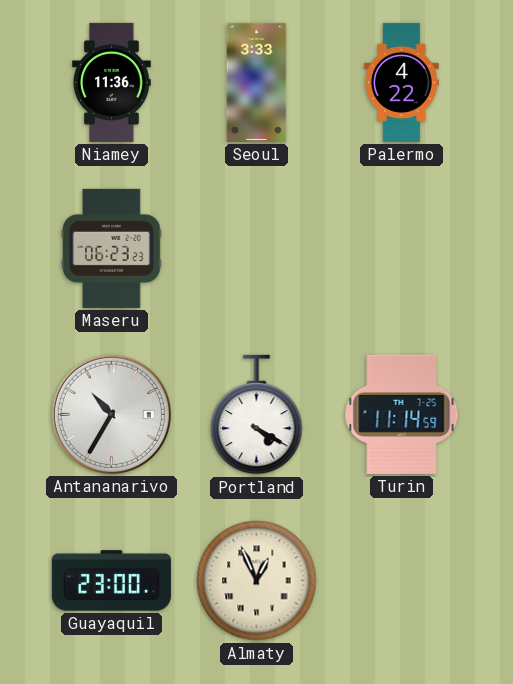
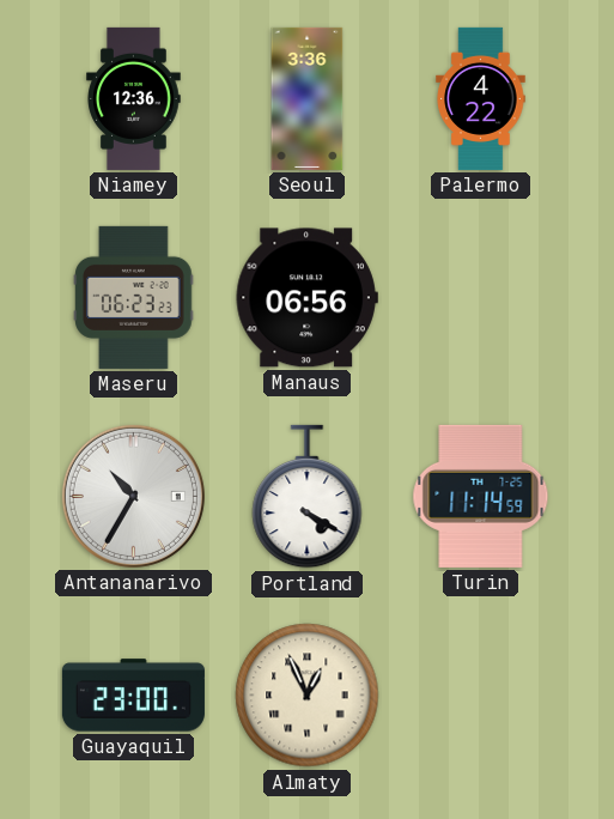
Niamey: 11:36 -> 12:36
Seoul: 3:33 -> 3:36
Manaus: none -> 06:56
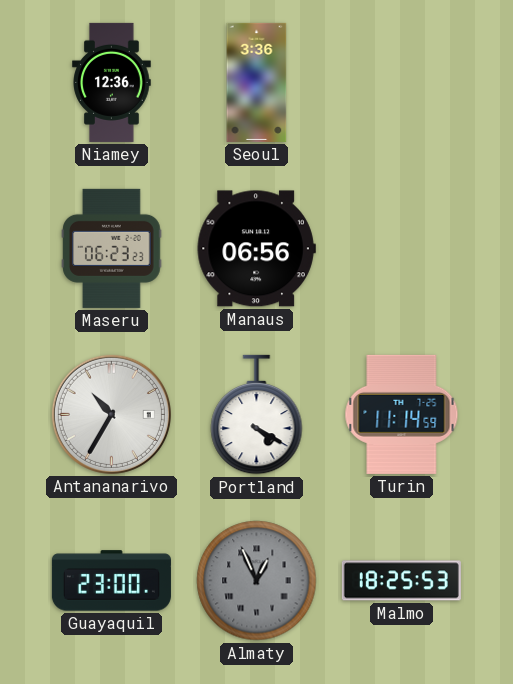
Palermo: 4:22 -> none
Almaty dial: cream -> grey
Malmo: none -> 18:25
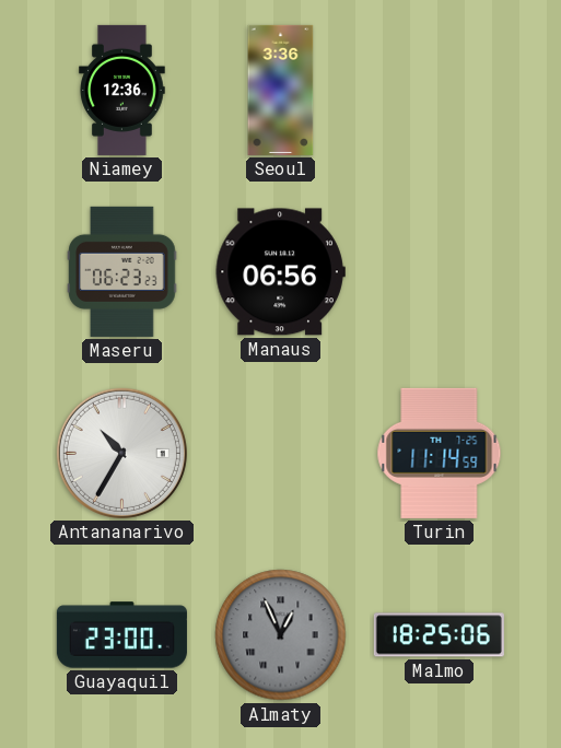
Portland: 4:20 -> none
Malmo: 18:25:53 -> 18:25:06
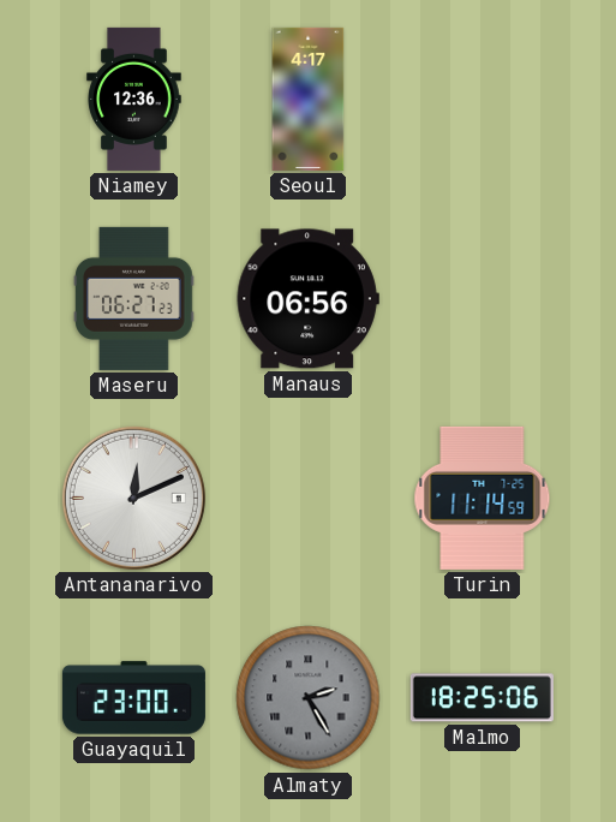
Seoul: 3:36 -> 4:17
Maseru: 06:23 -> 06:27
Antananarivo: 10:35 -> 12:11
Almaty: 12:56 -> 2:25
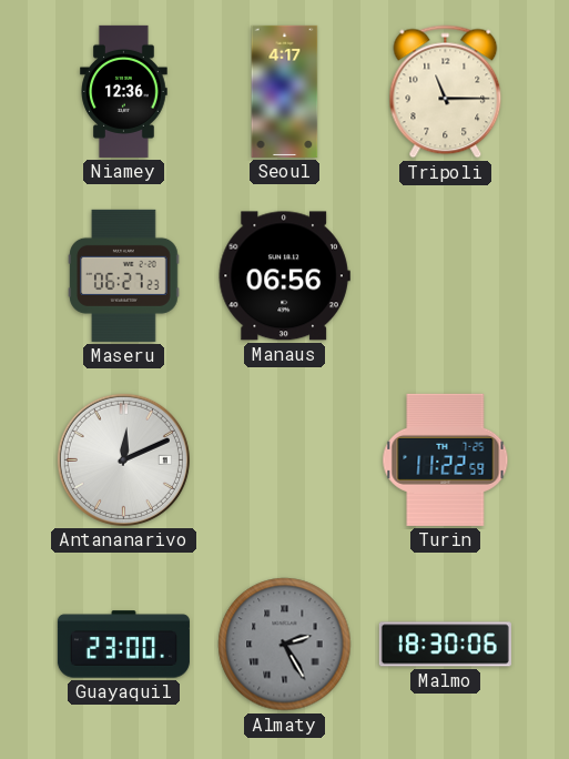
Tripoli: none -> 11:15
Turin: 11:14 -> 11:22
Malmo: 18:25 -> 18:30
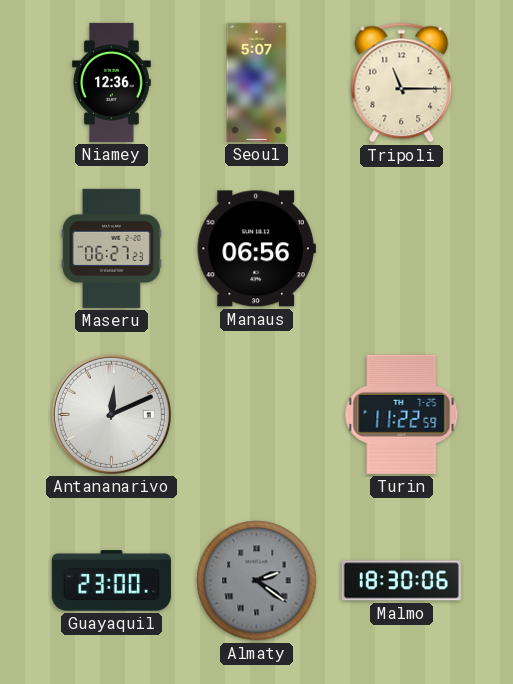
Seoul: 4:17 -> 5:07
Almaty: 2:25 -> 2:21
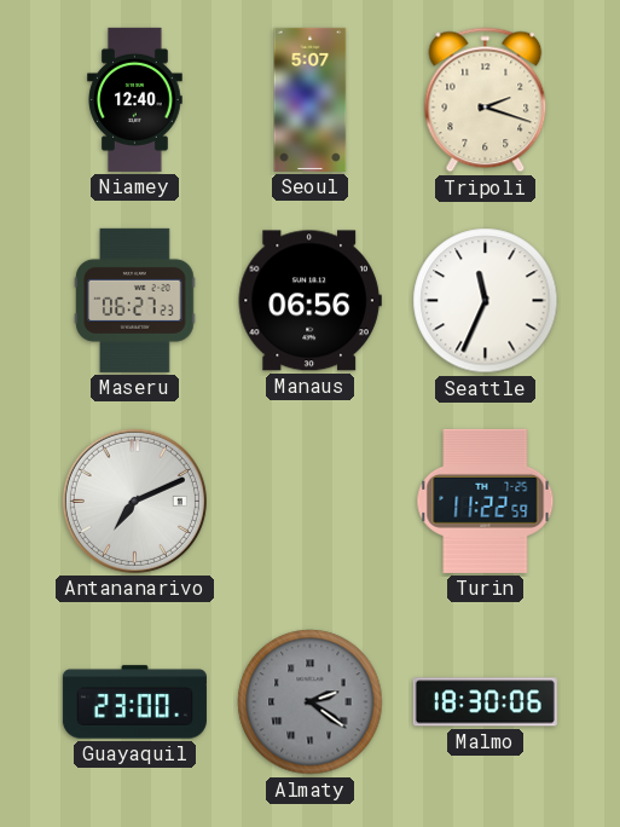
Niamey: 12:36 -> 12:40
Tripoli: 11:15 -> 2:18
Seattle: none -> 11:34
Antananarivo: 12:11 -> 7:11
